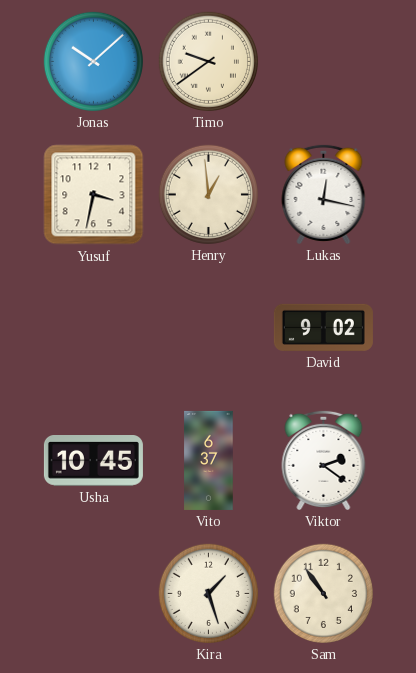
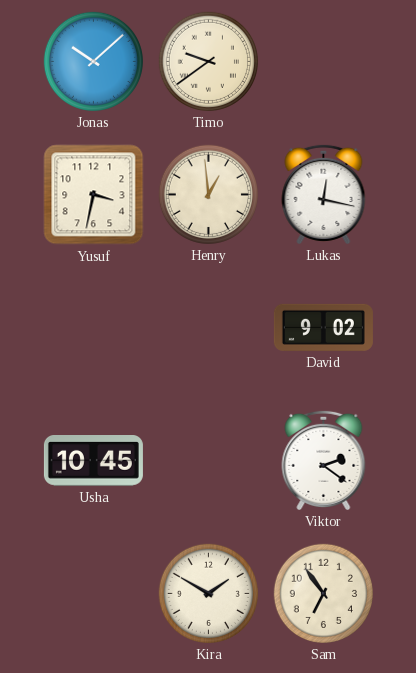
Vito: 6:37 -> none
Kira: 1:27 -> 1:50
Sam: 10:54 -> 6:54
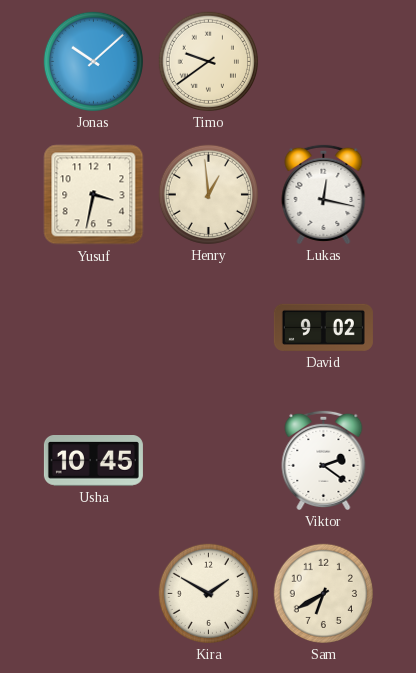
Sam: 6:54 -> 6:40
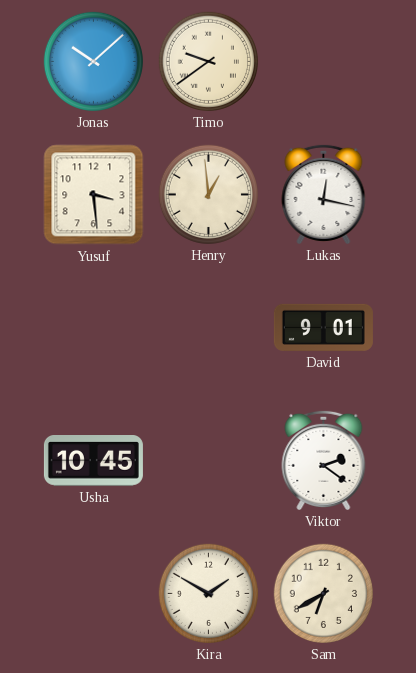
Yusuf: 3:32 -> 3:29
David: 9:02 -> 9:01
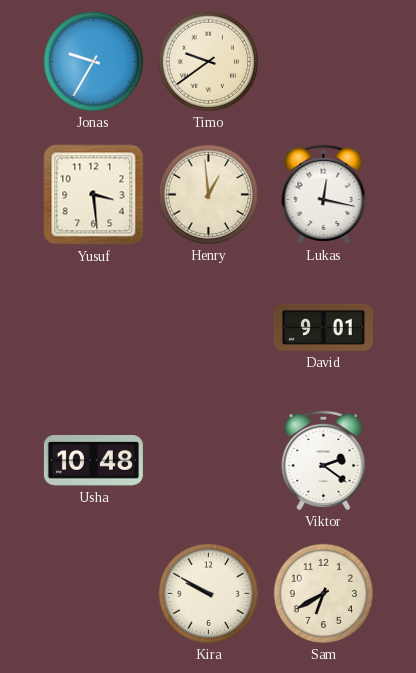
Jonas: 10:08 -> 9:35
Usha: 10:45 -> 10:48
Kira: 1:50 -> 9:50
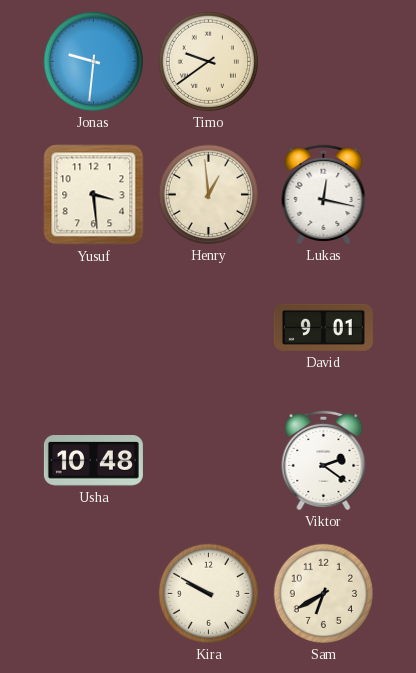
Jonas: 9:35 -> 9:31
